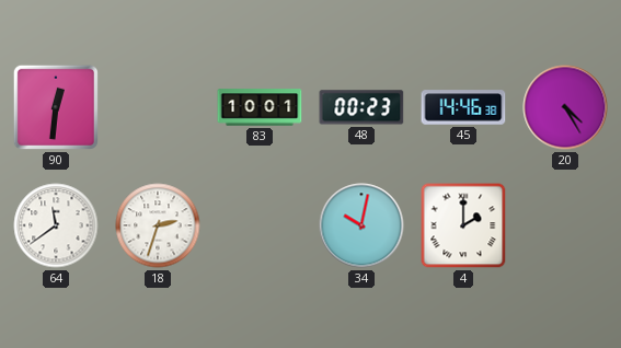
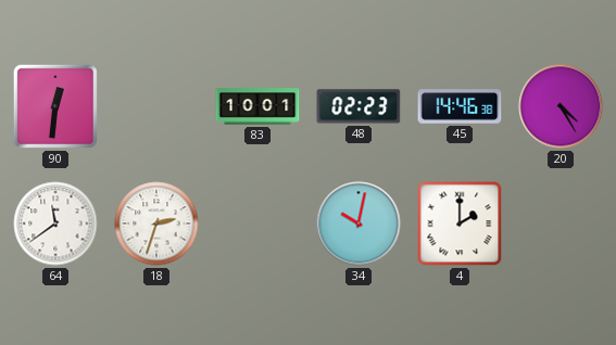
48: 00:23 -> 02:23
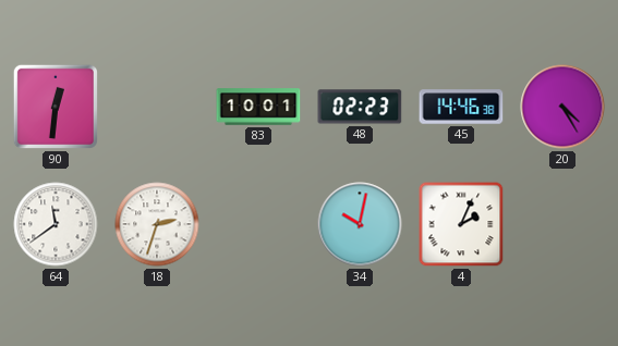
4: 2:00 -> 2:04
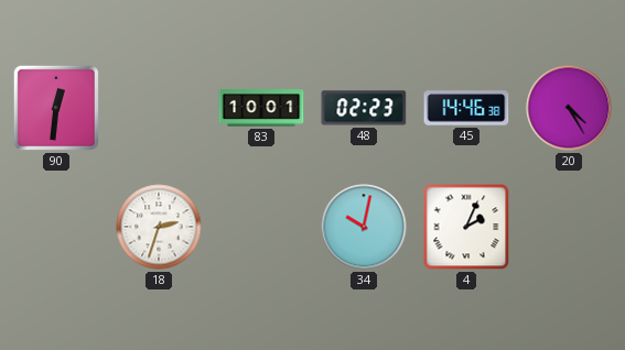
64: 11:39 -> none
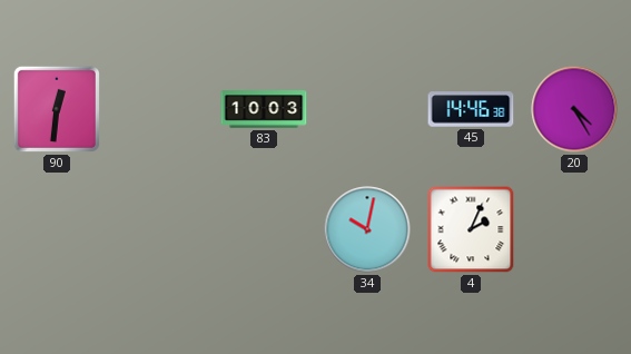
83: 10:01 -> 10:03
48: 02:23 -> none
18: 2:33 -> none
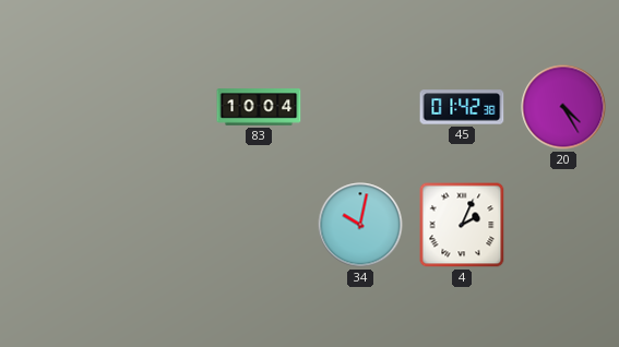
90: 12:31 -> none
83: 10:03 -> 10:04
45: 14:46 -> 01:42
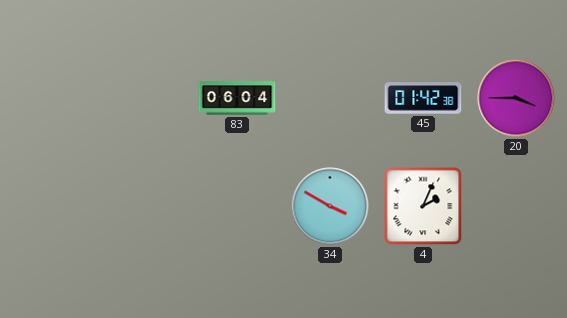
83: 10:04 -> 06:04
20: 4:25 -> 3:45
34: 10:02 -> 3:50
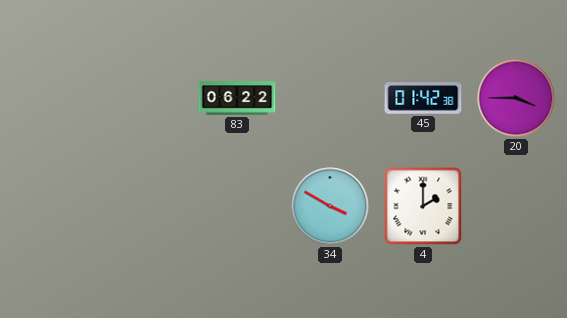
83: 06:04 -> 06:22
4: 2:04 -> 2:00
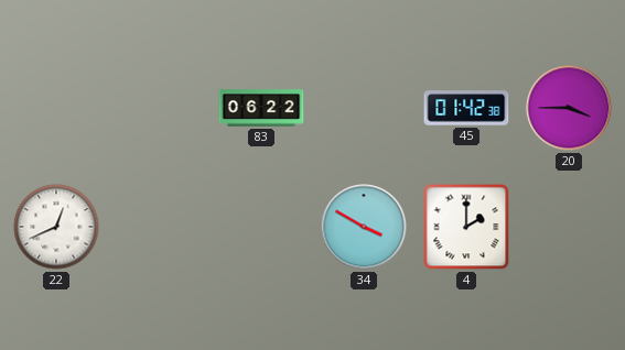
22: none -> 12:41
